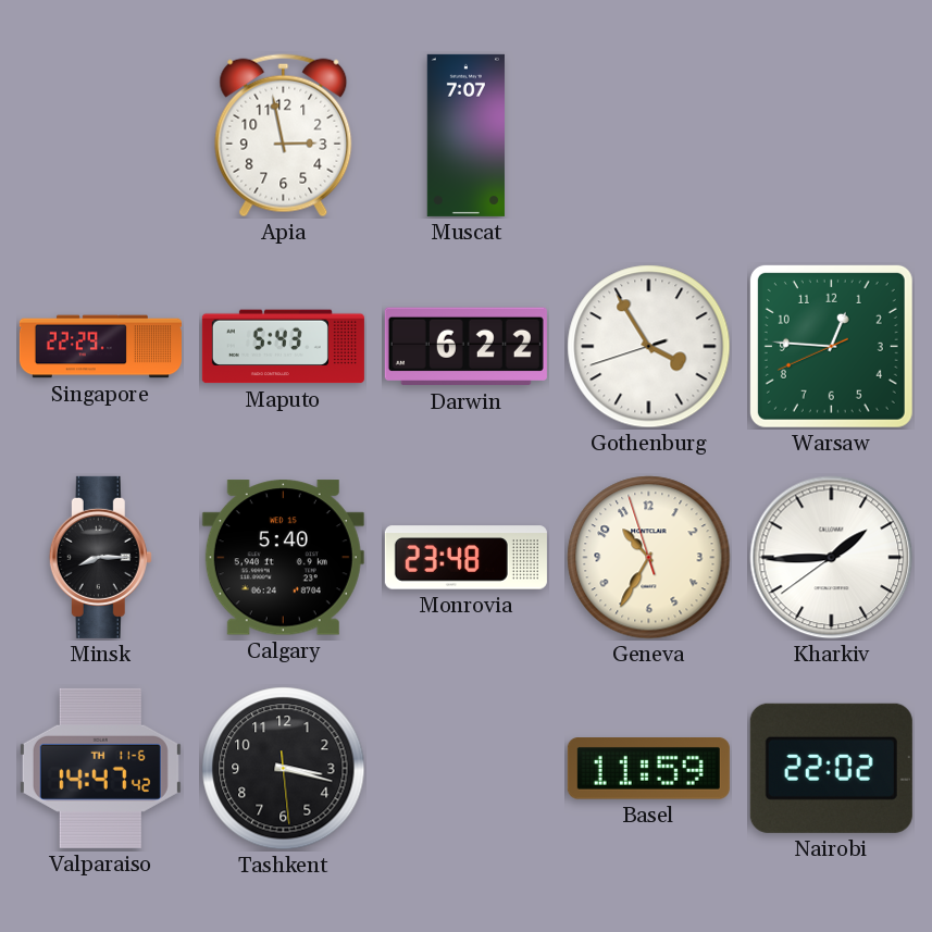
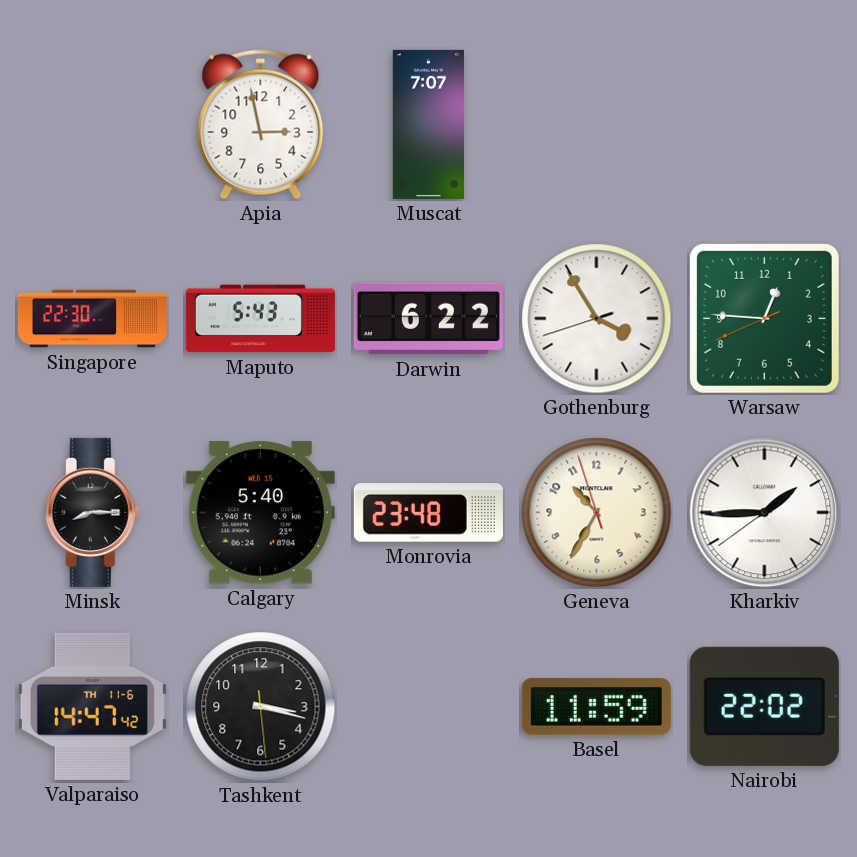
Singapore: 22:29 -> 22:30
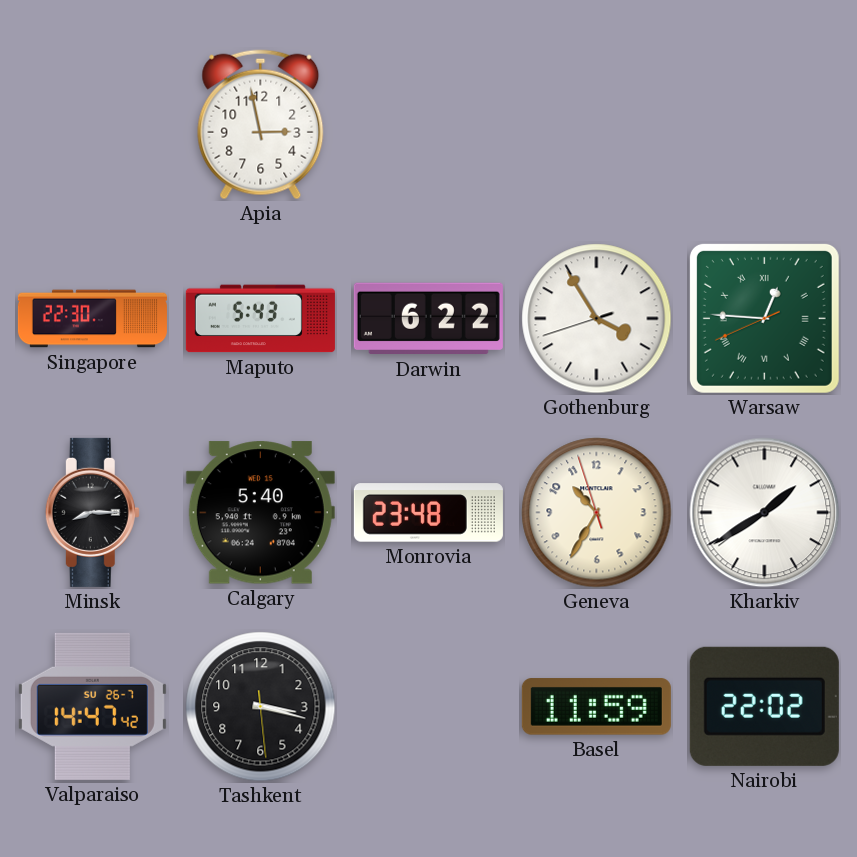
Muscat: 7:07 -> none
Warsaw numerals: Arabic -> Roman
Kharkiv: 1:44 -> 1:39
Valparaiso date: TH 11-6 -> SU 26-7
